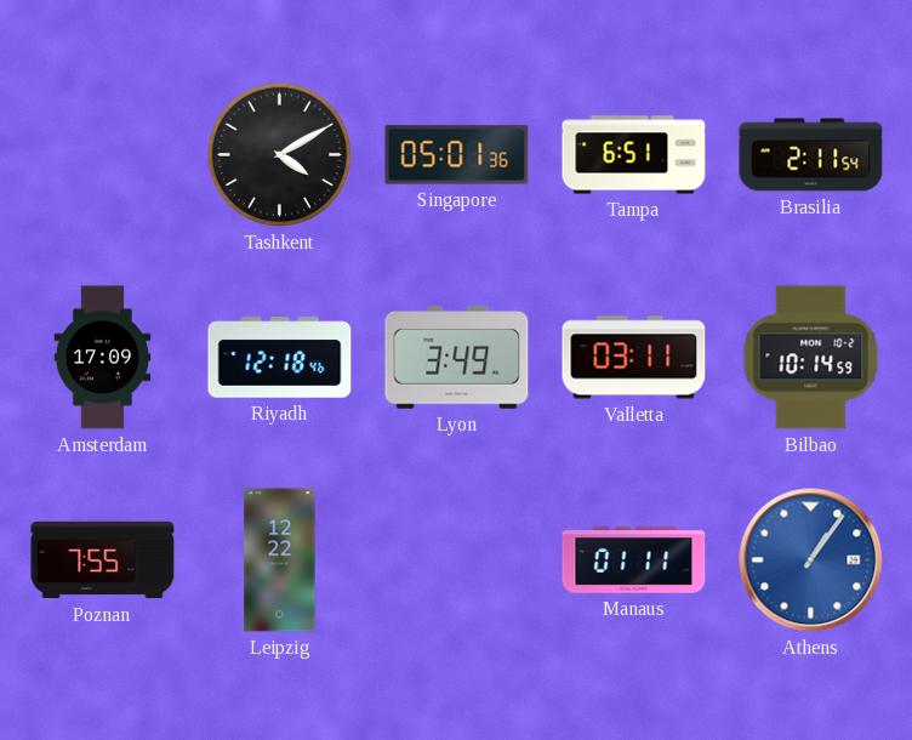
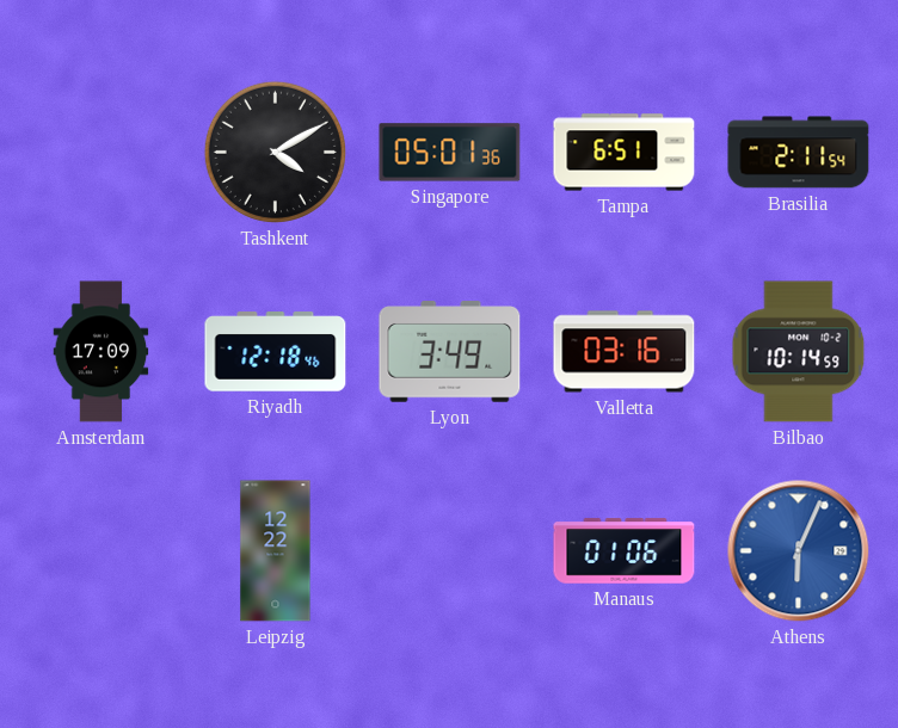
Valletta: 03:11 -> 03:16
Poznan: 7:55 -> none
Manaus: 01:11 -> 01:06
Athens: 1:06 -> 6:04
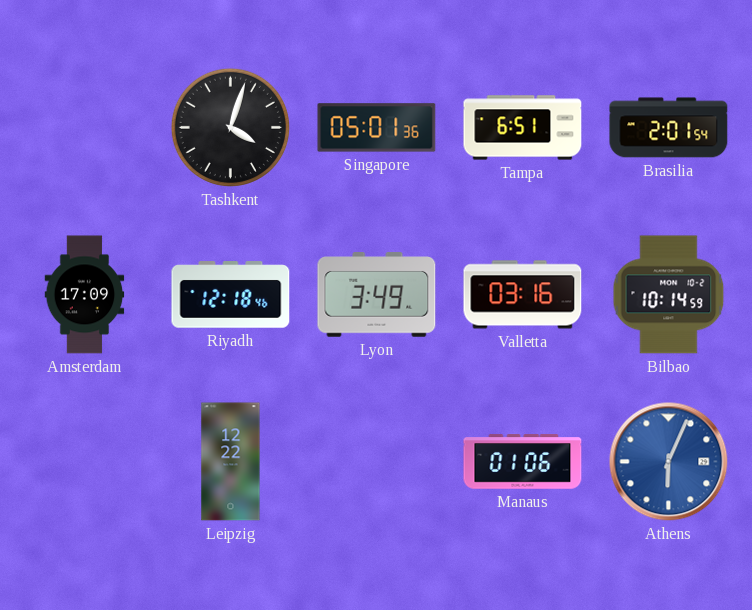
Tashkent: 4:10 -> 4:03
Brasilia: 2:11 -> 2:01
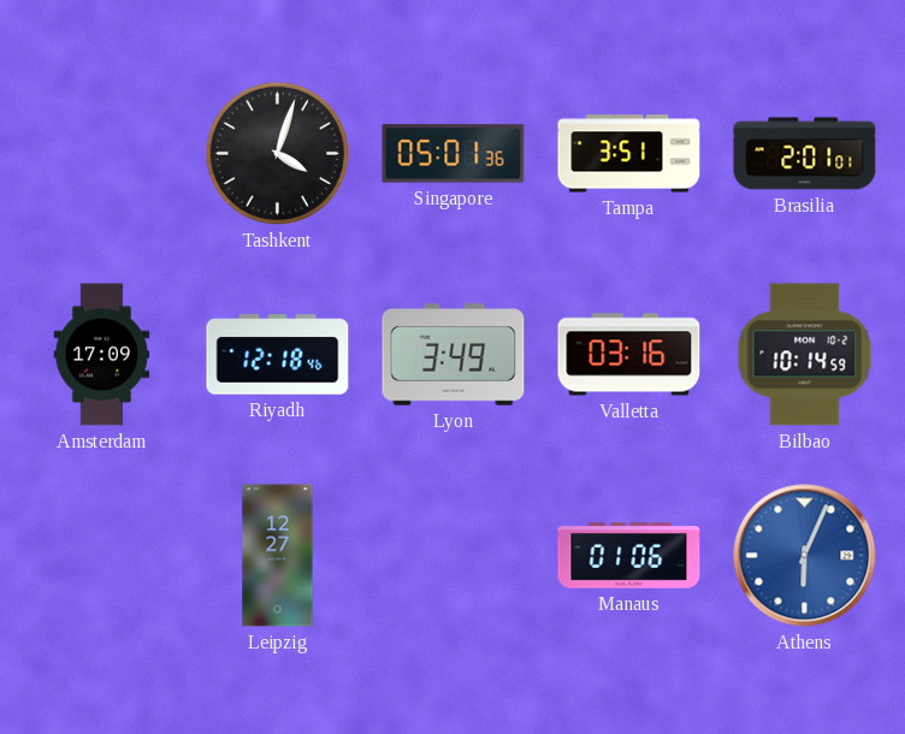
Tampa: 6:51 -> 3:51
Brasilia: 2:01:54 -> 2:01:01
Leipzig: 12:22 -> 12:27
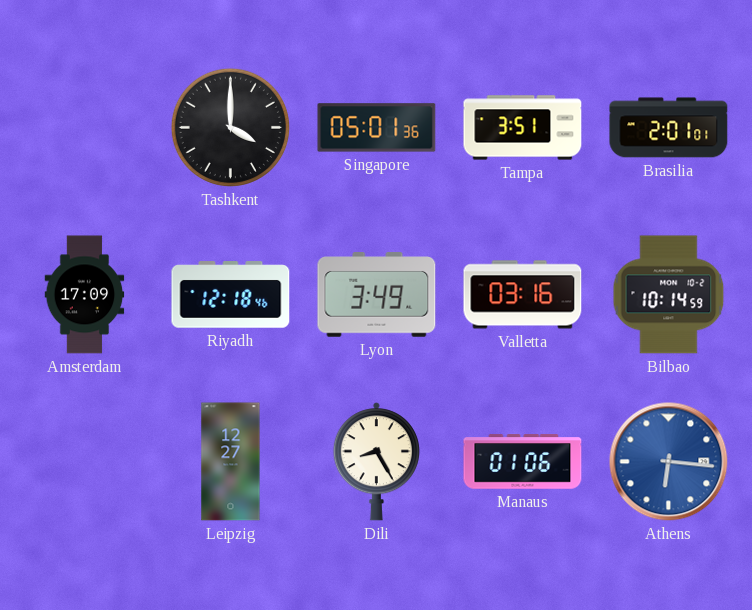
Tashkent: 4:03 -> 4:00
Dili: none -> 8:25
Athens: 6:04 -> 6:16
